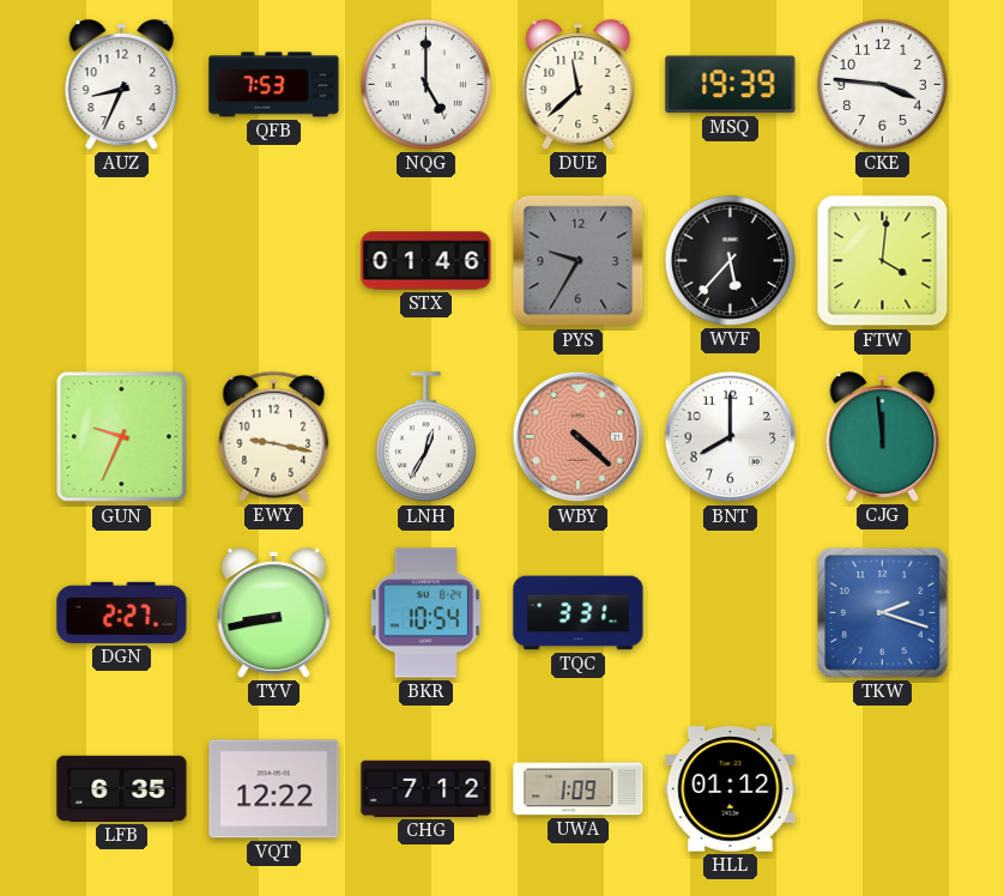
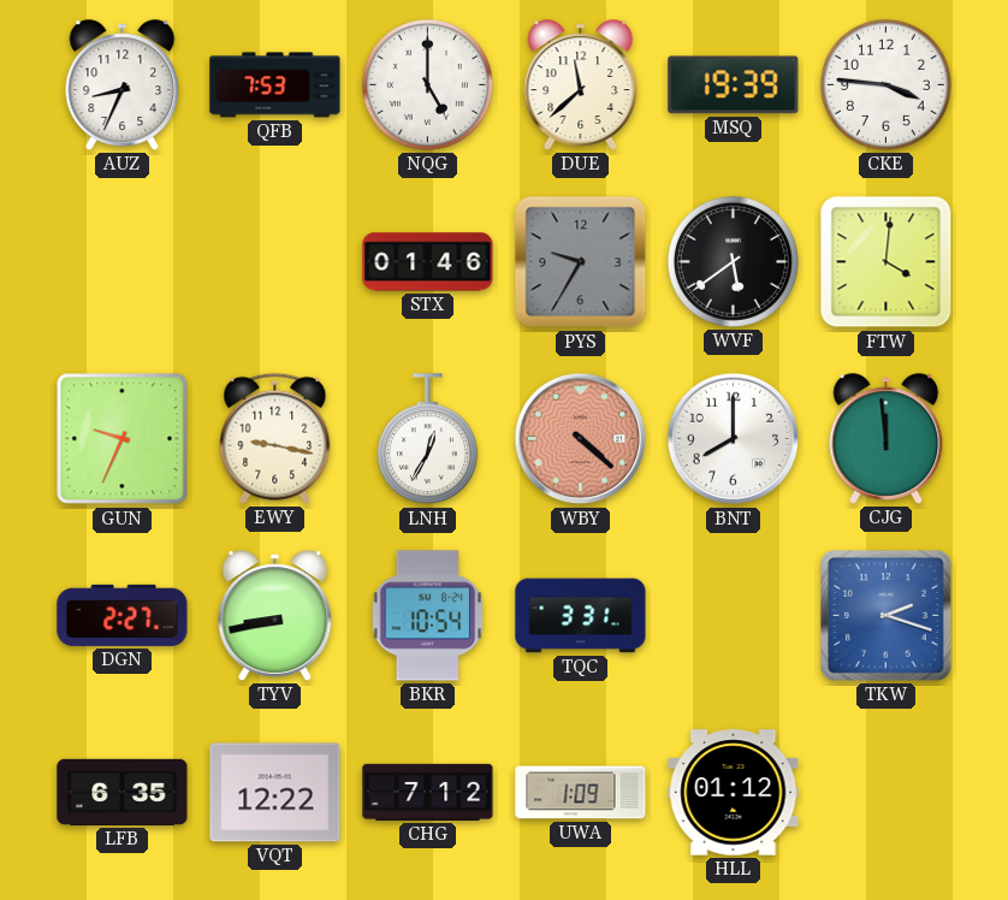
WVF: 5:37 -> 5:39
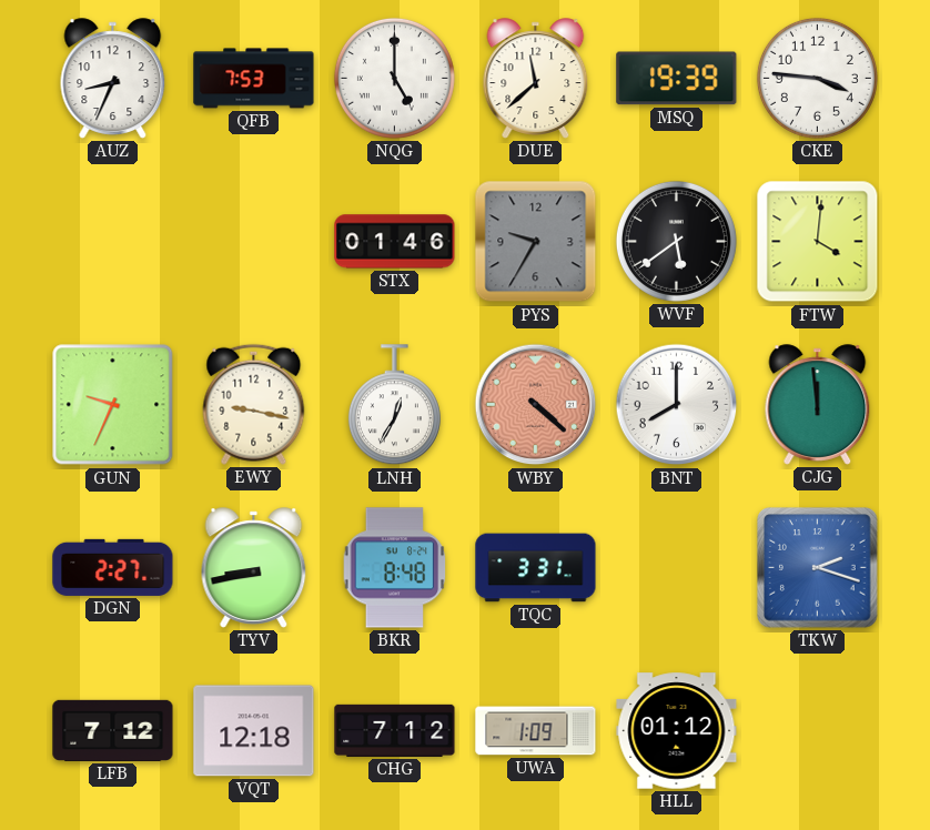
BKR: 10:54 -> 8:48
LFB: 6:35 -> 7:12
VQT: 12:22 -> 12:18
